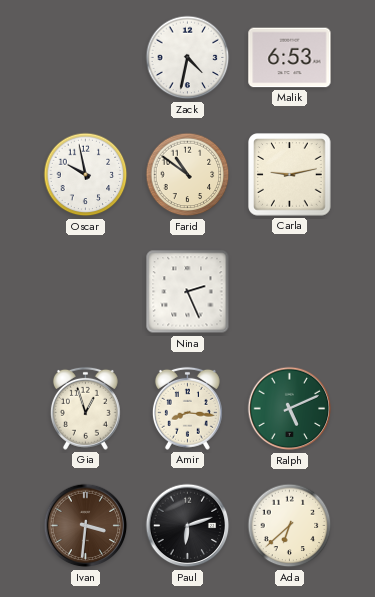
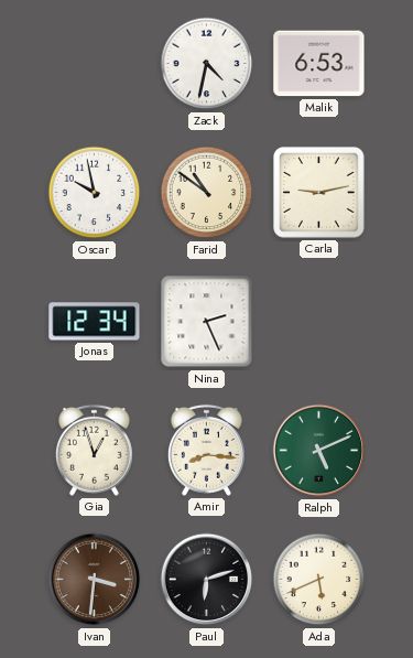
Jonas: none -> 12:34
Ada: 6:38 -> 5:41
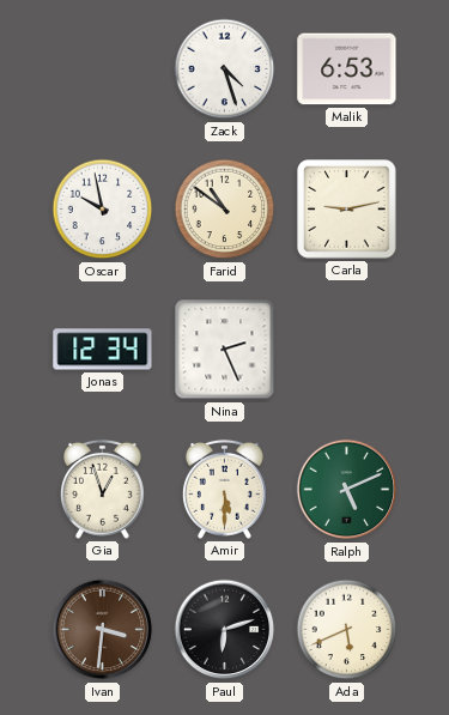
Zack: 4:32 -> 4:27
Amir: 8:16 -> 5:30
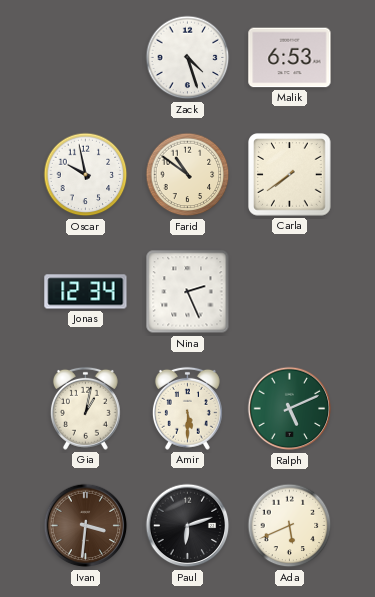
Carla: 9:13 -> 7:39
Gia: 12:57 -> 1:02
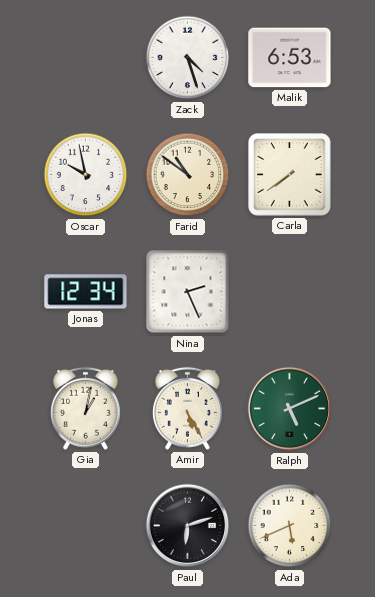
Amir: 5:30 -> 5:25
Ivan: 3:31 -> none
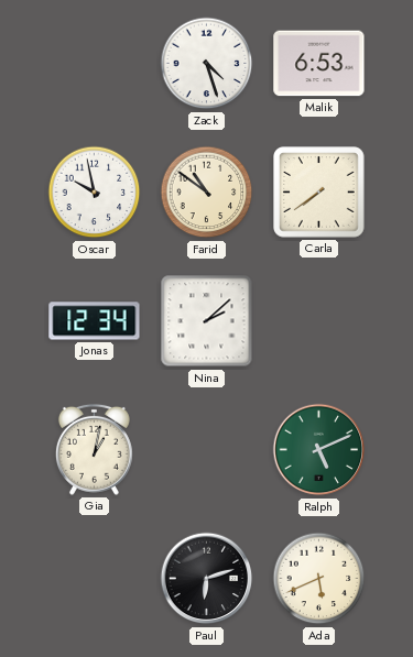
Nina: 2:26 -> 2:08
Amir: 5:25 -> none
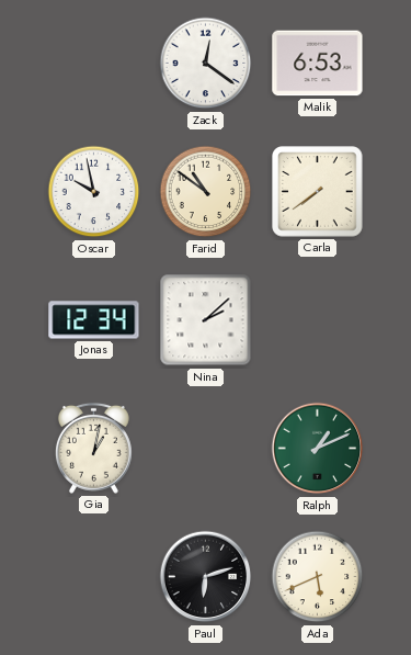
Zack: 4:27 -> 12:21
Ralph: 5:11 -> 1:11
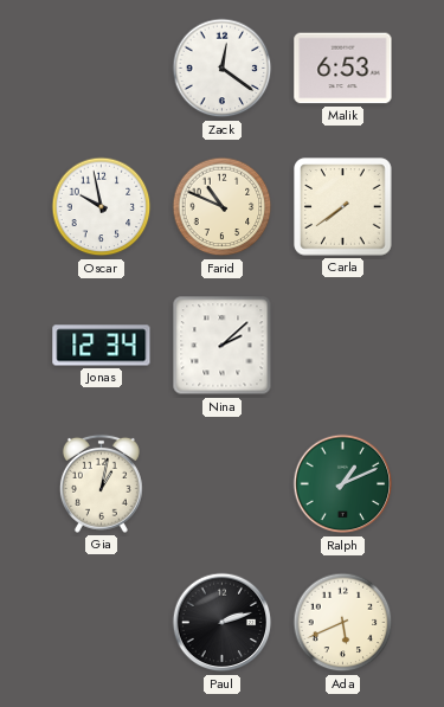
Farid: 10:51 -> 10:49
Paul: 6:12 -> 2:12
